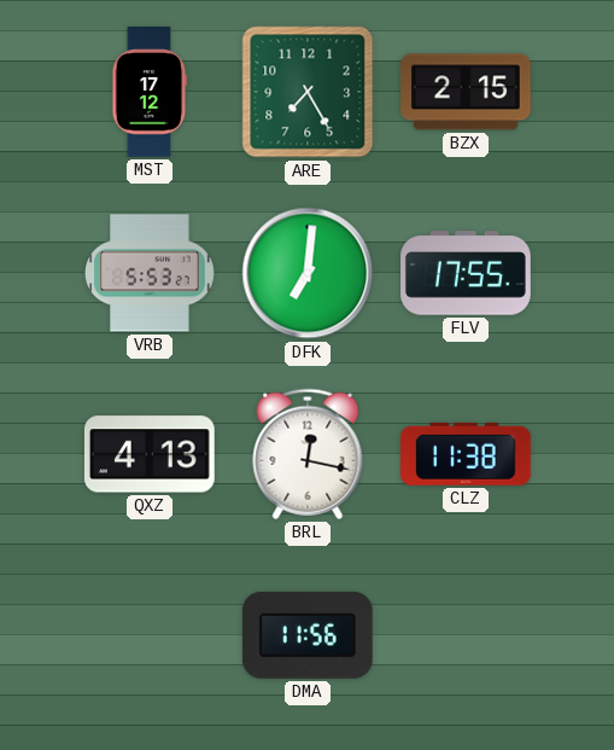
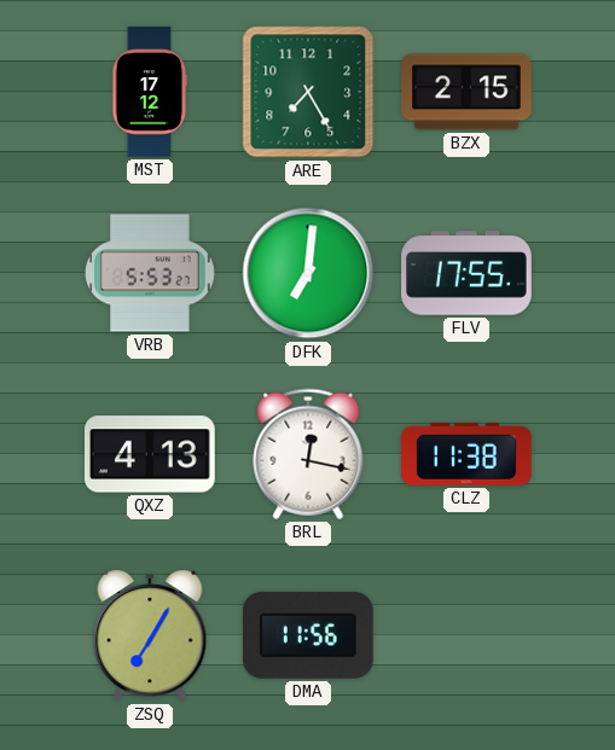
ZSQ: none -> 7:05
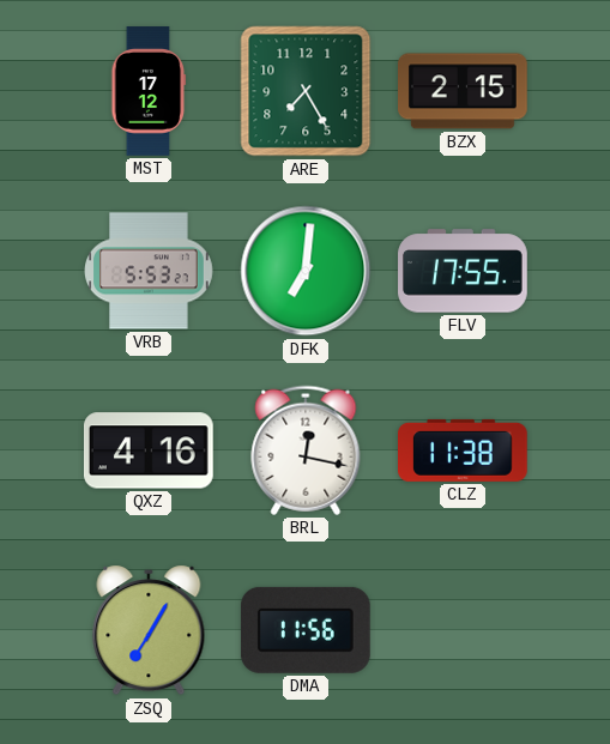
QXZ: 4:13 -> 4:16
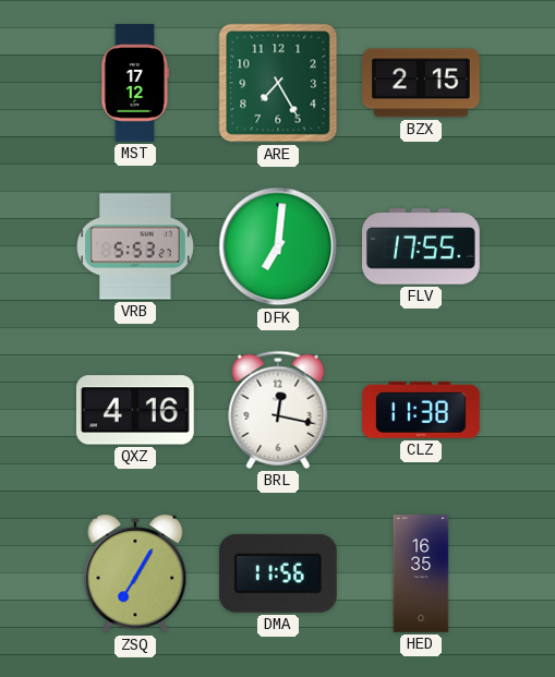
HED: none -> 16:35
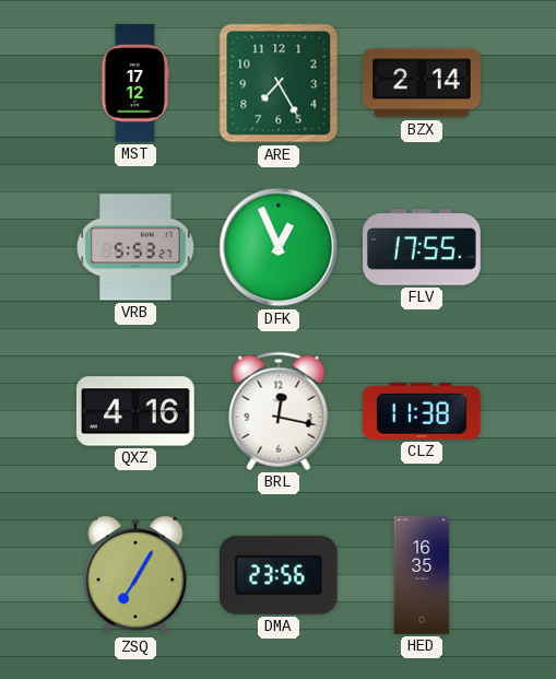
BZX: 2:15 -> 2:14
DFK: 7:01 -> 12:56
DMA: 11:56 -> 23:56
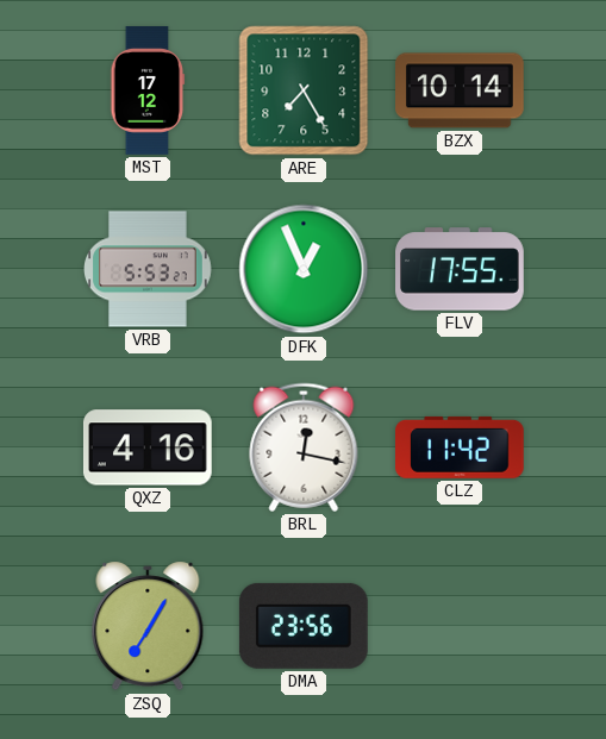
BZX: 2:14 -> 10:14
CLZ: 11:38 -> 11:42
HED: 16:35 -> none
